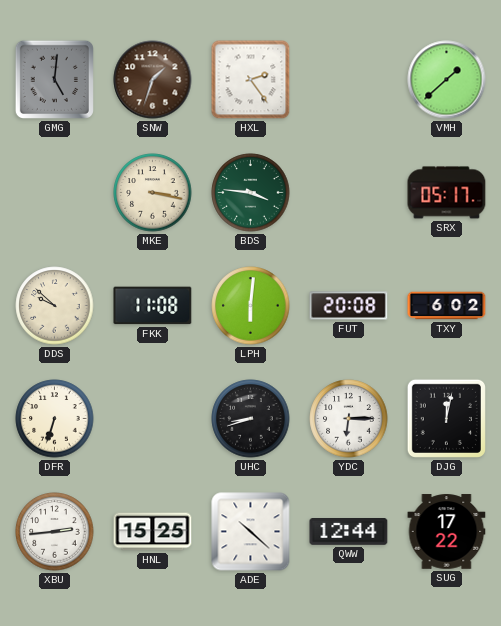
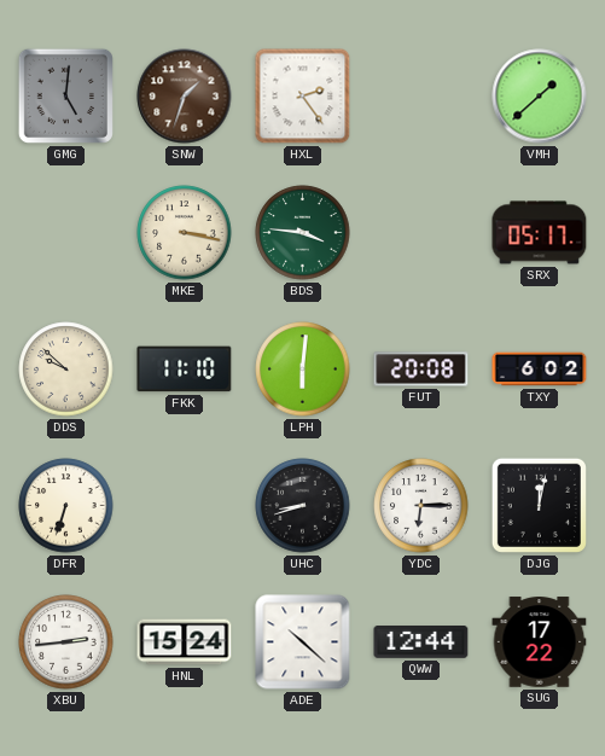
FKK: 11:08 -> 11:10
HNL: 15:25 -> 15:24
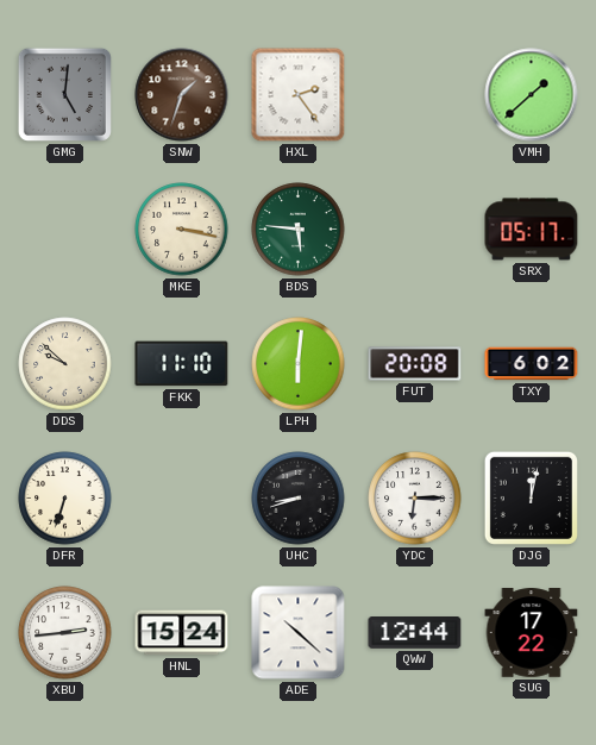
BDS: 3:46 -> 5:46
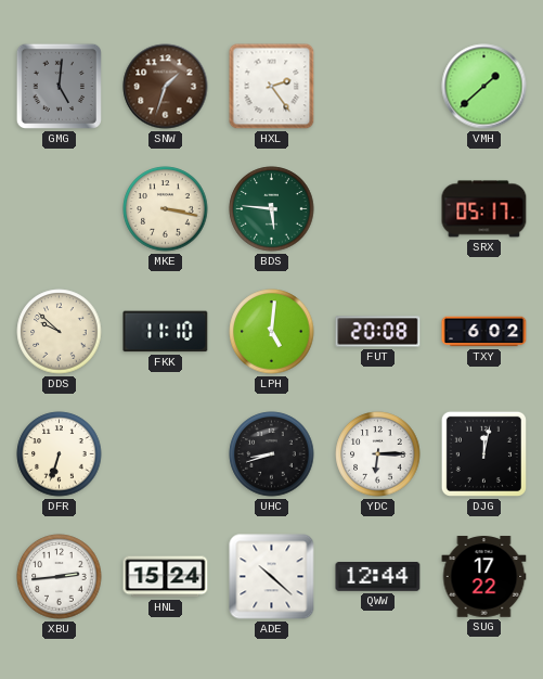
LPH: 6:01 -> 5:01
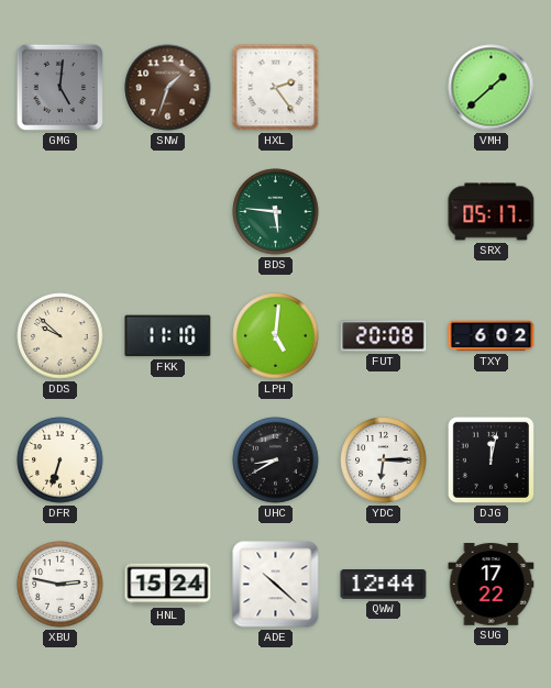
MKE: 3:17 -> none
UHC: 8:42 -> 8:40
XBU: 2:44 -> 2:47
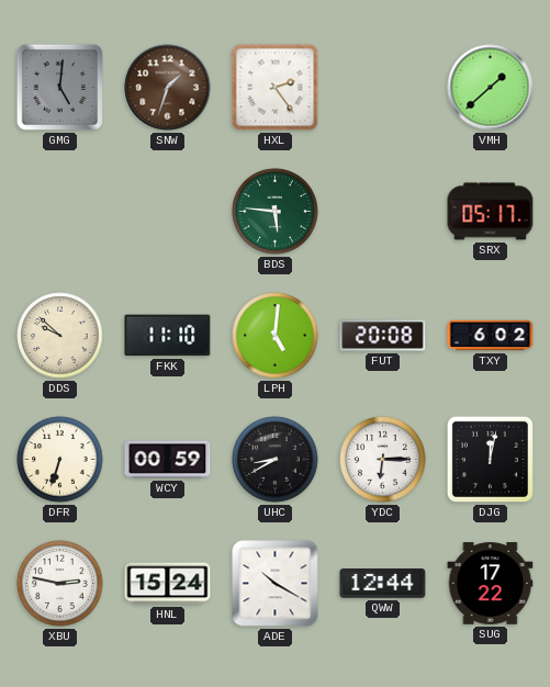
WCY: none -> 00:59
ADE: 10:22 -> 10:20
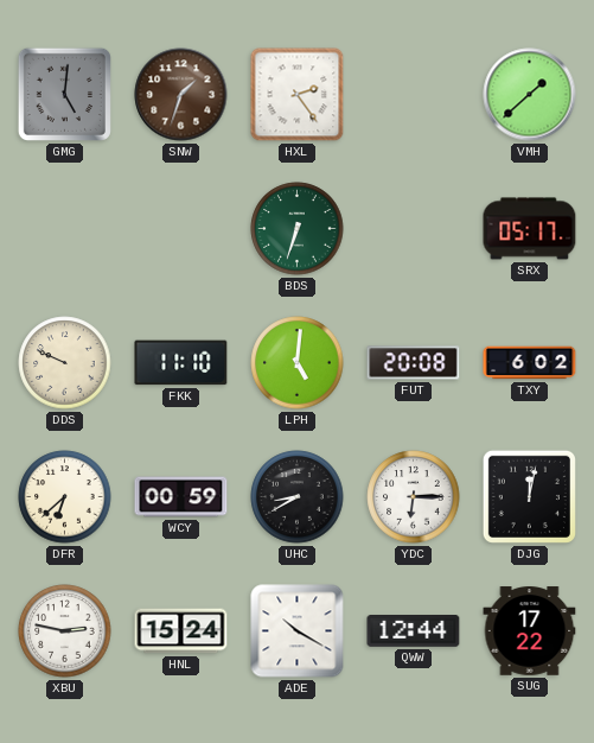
BDS: 5:46 -> 6:33
DDS: 9:52 -> 9:49
DFR: 6:33 -> 6:38
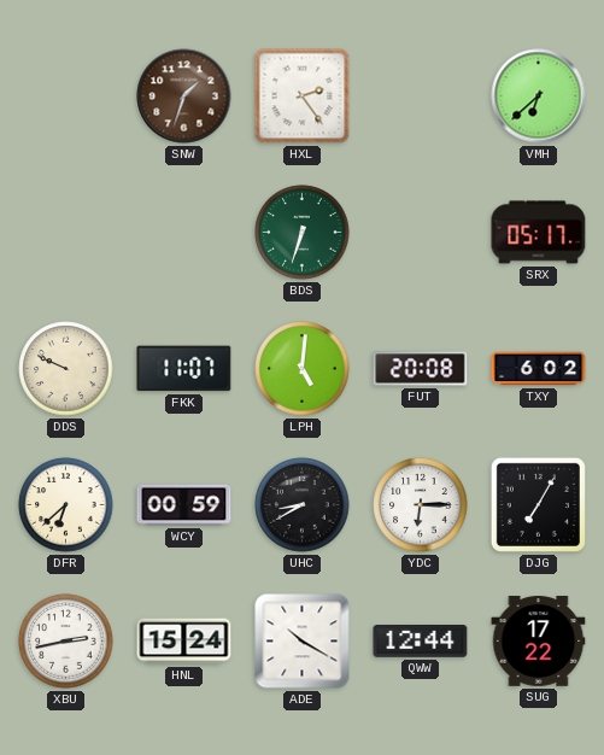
GMG: 5:01 -> none
VMH: 1:38 -> 6:38
FKK: 11:10 -> 11:07
DJG: 12:02 -> 7:05
XBU: 2:47 -> 2:43
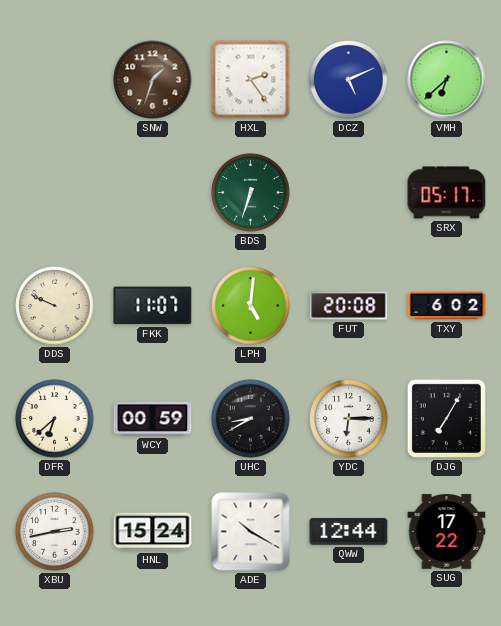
DCZ: none -> 5:11
